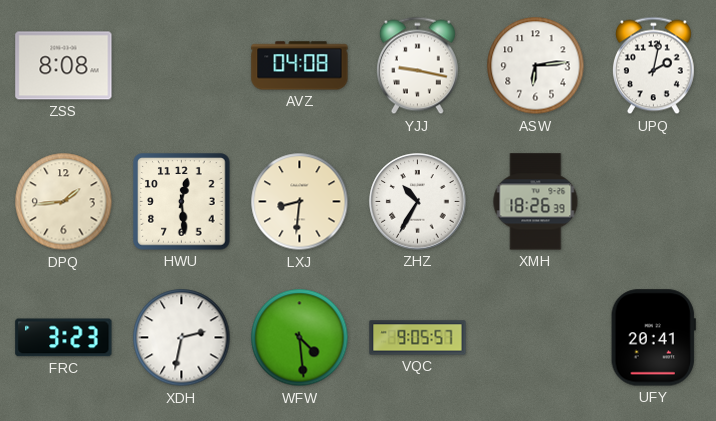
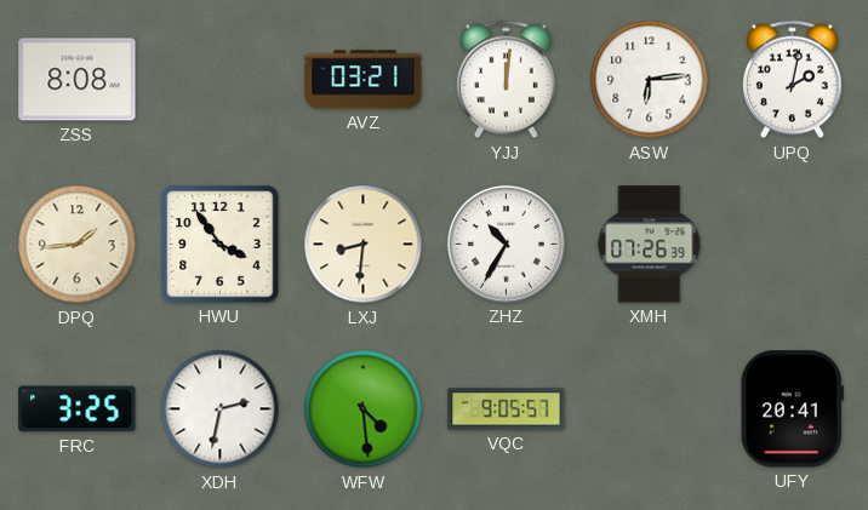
AVZ: 04:08 -> 03:21
YJJ: 9:17 -> 12:01
HWU: 12:29 -> 3:54
XMH: 18:26 -> 07:26
FRC: 3:23 -> 3:25
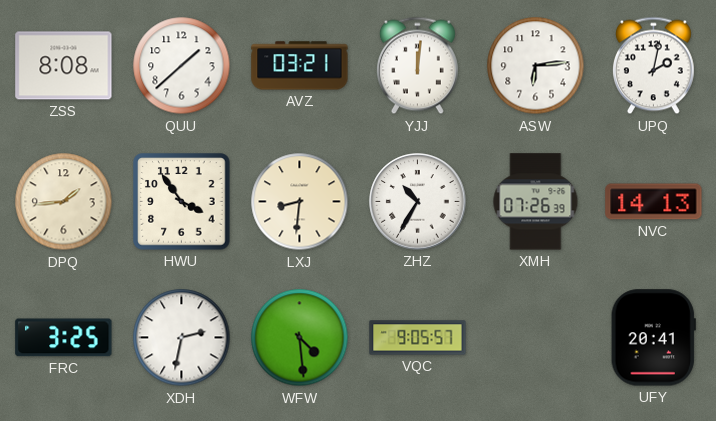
QUU: none -> 1:38
NVC: none -> 14:13
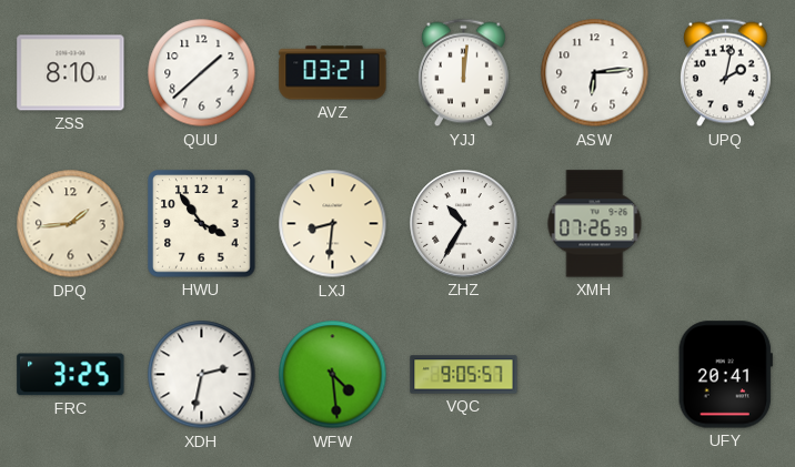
ZSS: 8:08 -> 8:10
NVC: 14:13 -> none
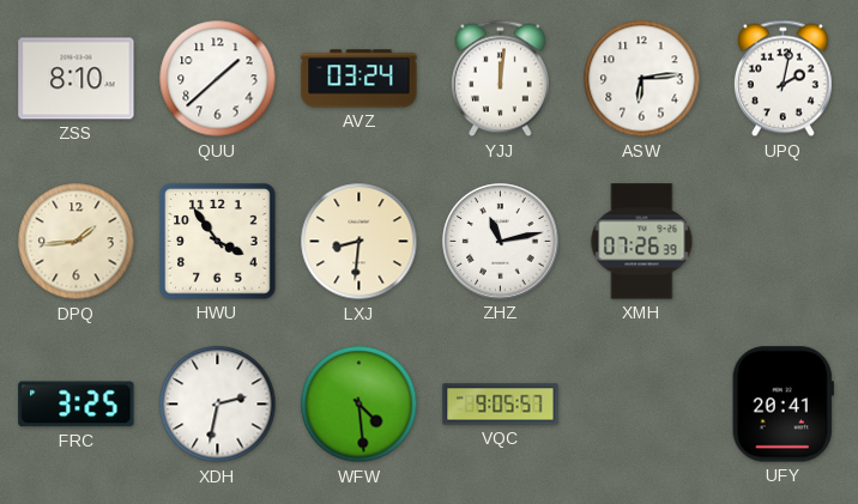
AVZ: 03:21 -> 03:24
ZHZ: 10:35 -> 11:13
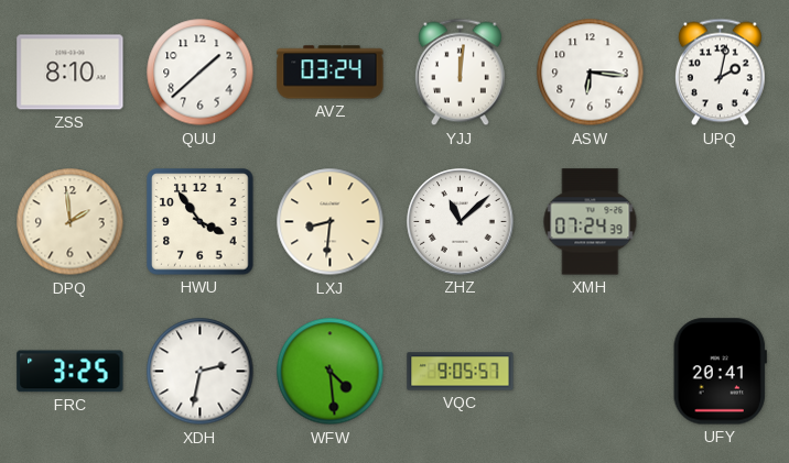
ASW: 6:14 -> 6:16
DPQ: 1:44 -> 1:59
ZHZ: 11:13 -> 11:08
XMH: 07:26 -> 07:24
